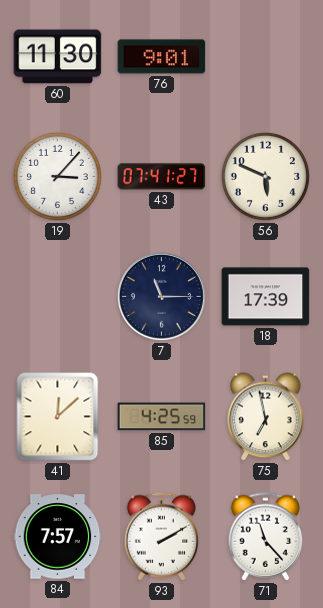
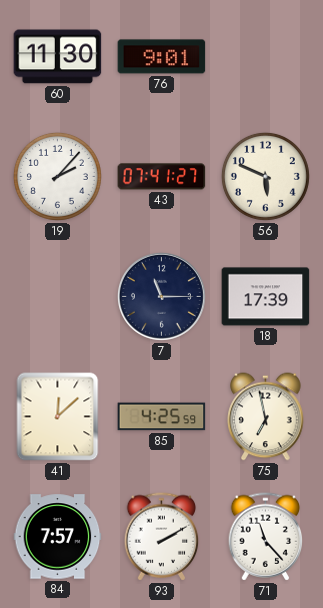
19: 3:07 -> 2:07
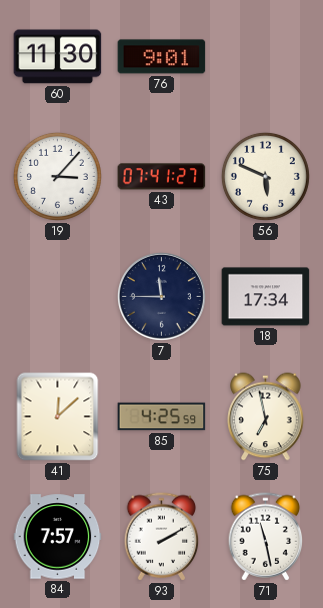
19: 2:07 -> 3:07
7: 11:15 -> 11:45
18: 17:39 -> 17:34
71: 11:23 -> 11:28
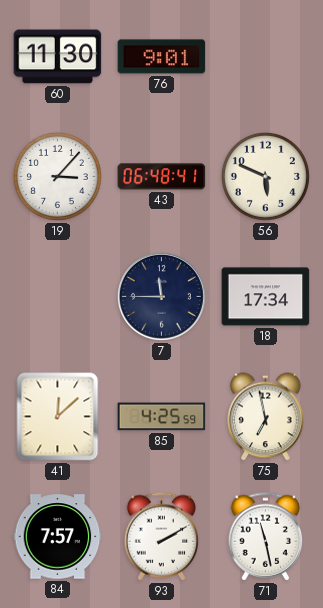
43: 07:41 -> 06:48
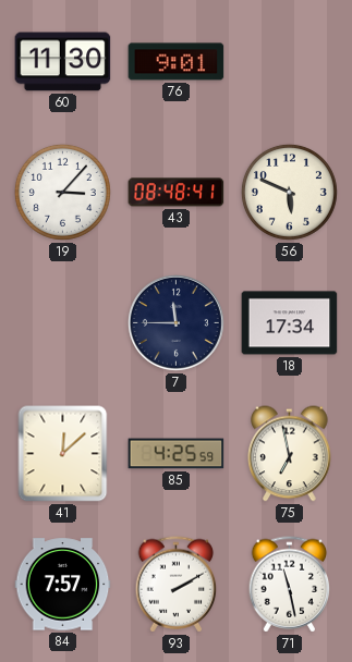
43: 06:48 -> 08:48
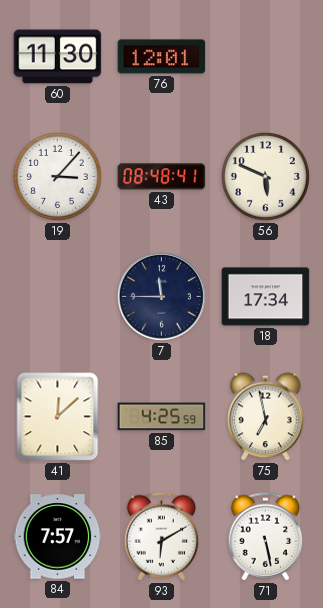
76: 9:01 -> 12:01
93: 2:10 -> 6:10
71: 11:28 -> 5:28
